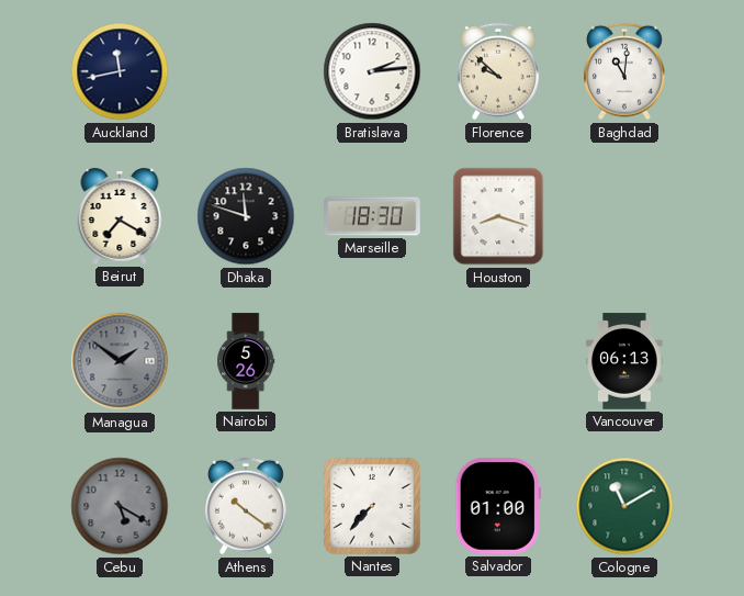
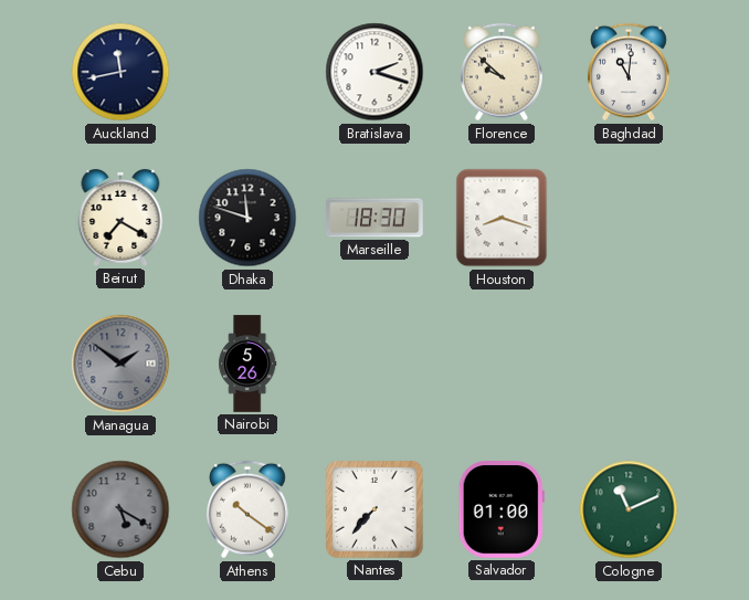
Bratislava: 2:14 -> 2:18
Vancouver: 06:13 -> none
Cologne: 11:10 -> 11:11
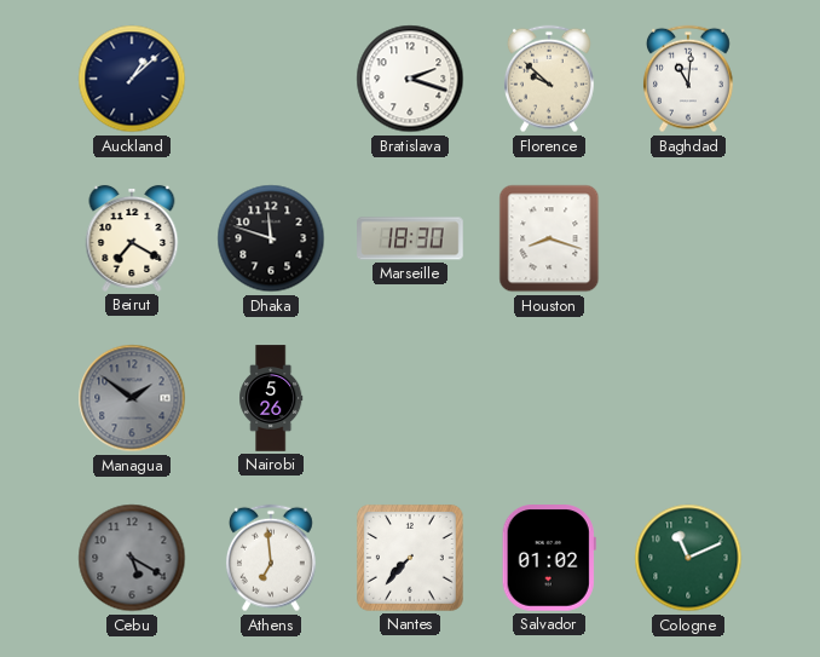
Auckland: 11:43 -> 1:08
Athens: 10:21 -> 6:59
Salvador: 01:00 -> 01:02
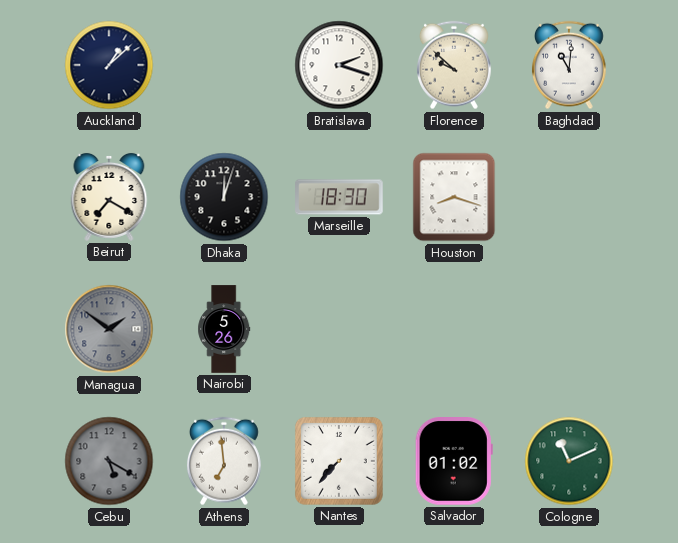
Dhaka: 11:48 -> 12:03
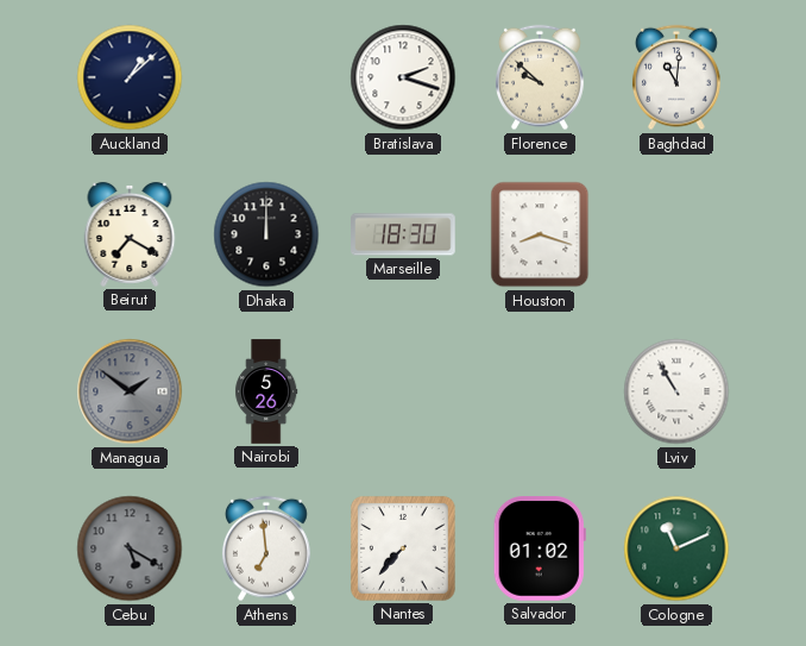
Dhaka: 12:03 -> 12:00
Lviv: none -> 10:55
